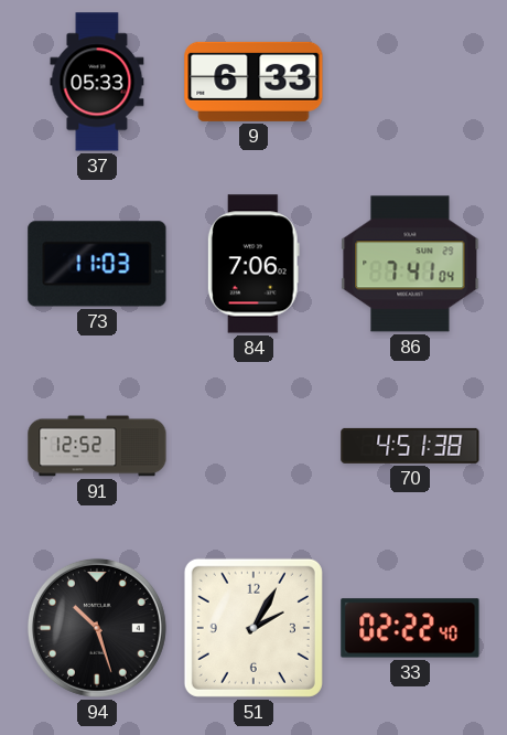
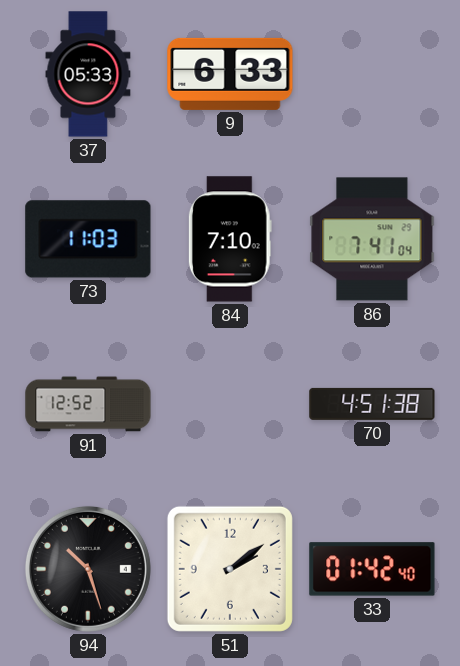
84: 7:06 -> 7:10
51: 2:05 -> 2:09
33: 02:22 -> 01:42
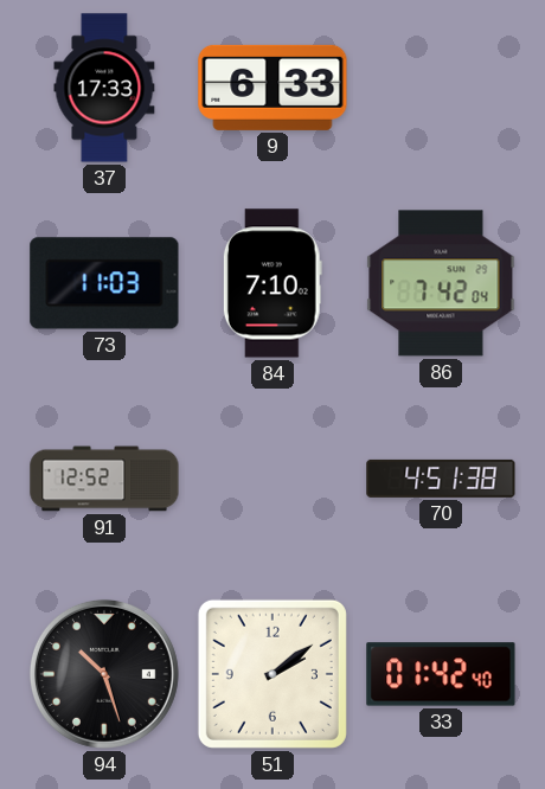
37: 05:33 -> 17:33
86: 7:41 -> 7:42
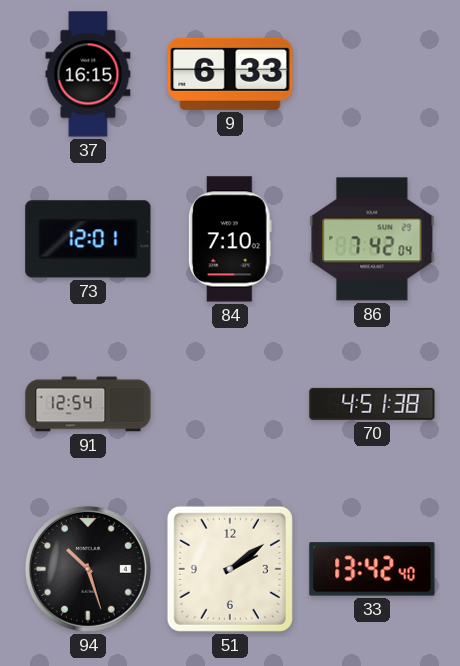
37: 17:33 -> 16:15
73: 11:03 -> 12:01
91: 12:52 -> 12:54
33: 01:42 -> 13:42
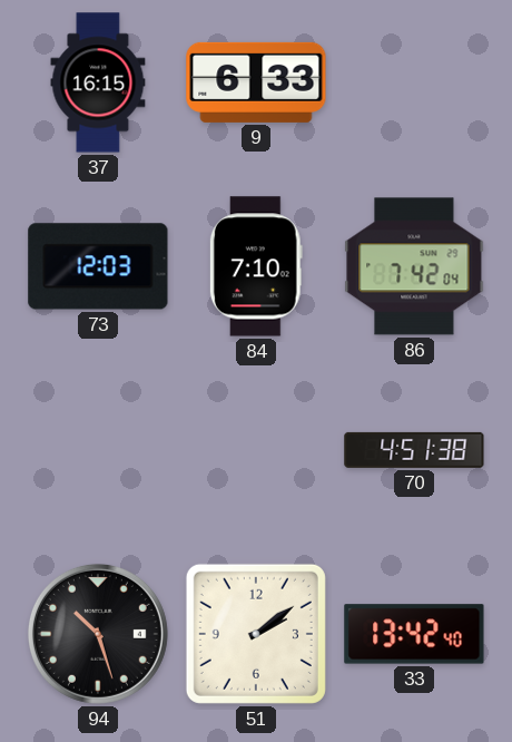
73: 12:01 -> 12:03
91: 12:54 -> none
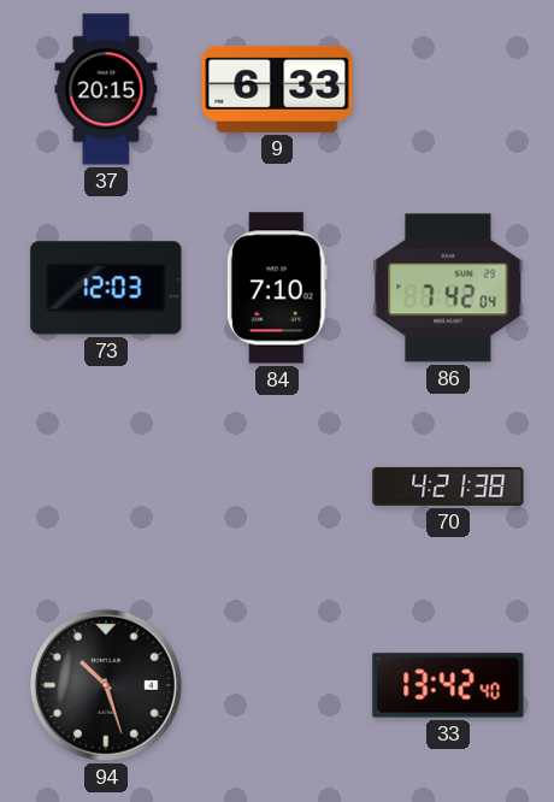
37: 16:15 -> 20:15
70: 4:51 -> 4:21
51: 2:09 -> none
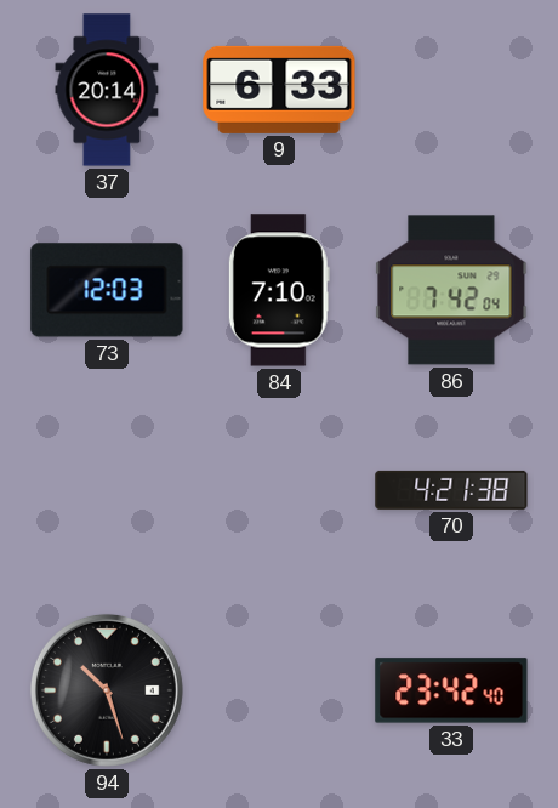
37: 20:15 -> 20:14
33: 13:42 -> 23:42
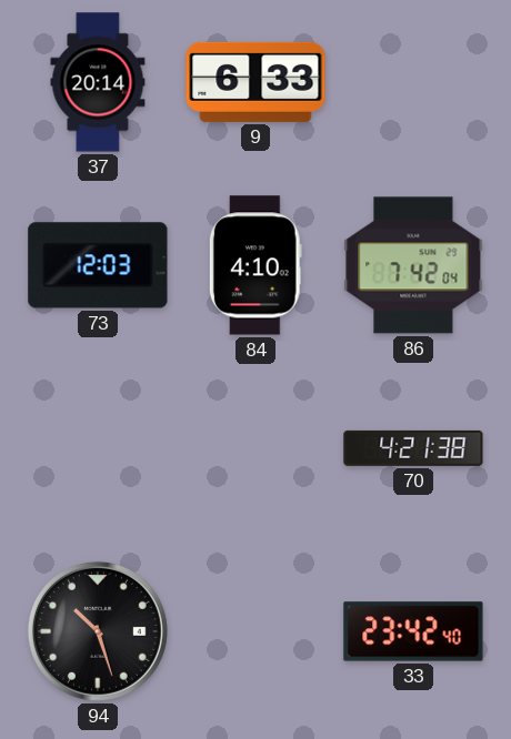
84: 7:10 -> 4:10
